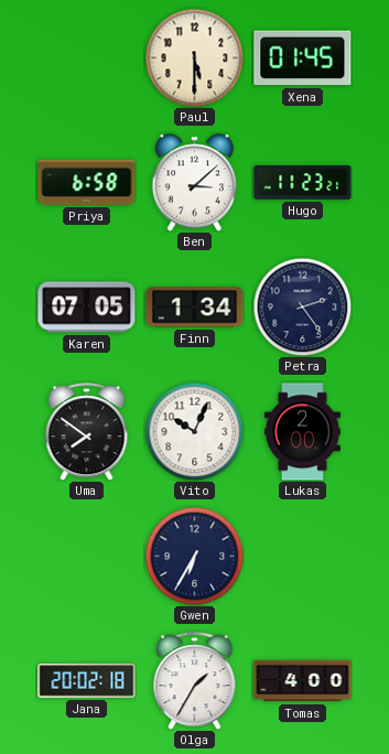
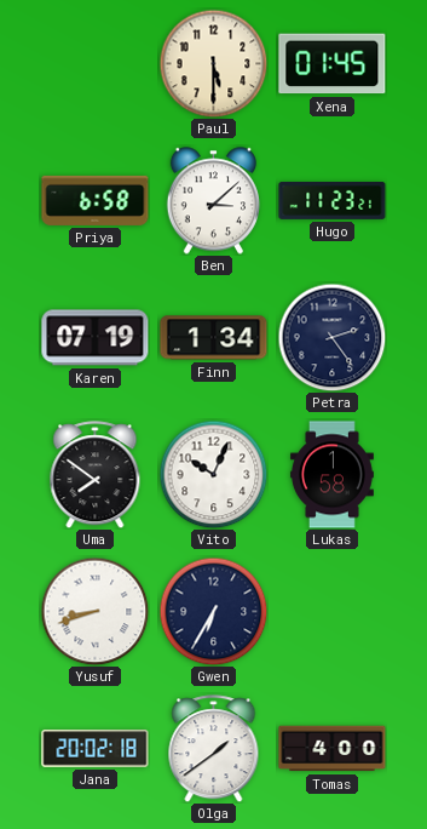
Karen: 07:05 -> 07:19
Lukas: 2:00 -> 1:58
Yusuf: none -> 8:42
Olga: 1:35 -> 1:39
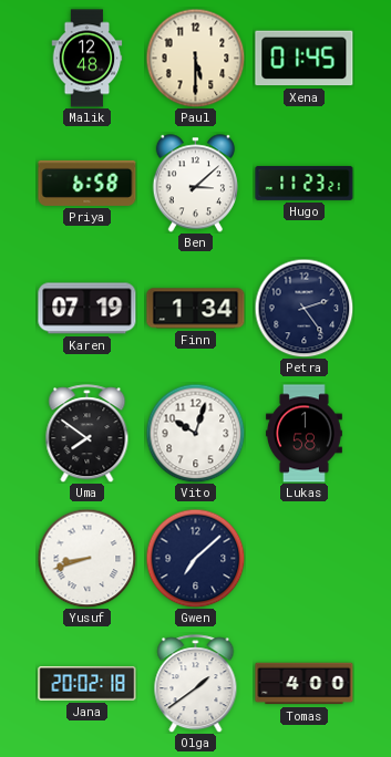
Malik: none -> 12:48
Vito: 10:04 -> 10:03
Gwen: 6:35 -> 7:08
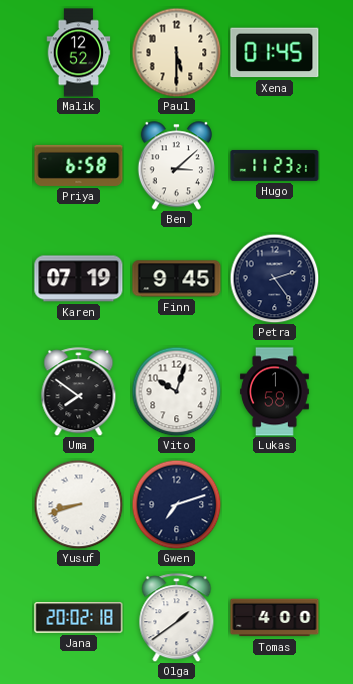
Malik: 12:48 -> 12:52
Finn: 1:34 -> 9:45
Gwen: 7:08 -> 7:12
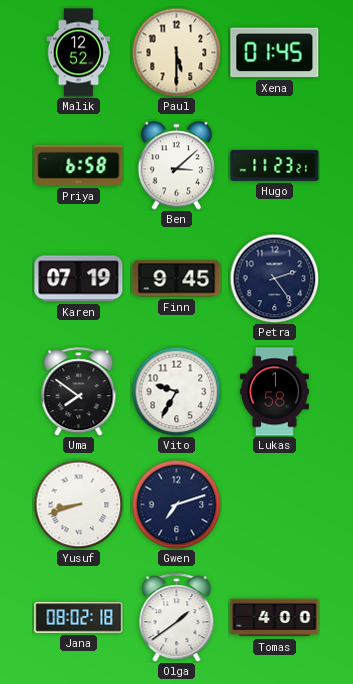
Vito: 10:03 -> 9:35
Jana: 20:02 -> 08:02
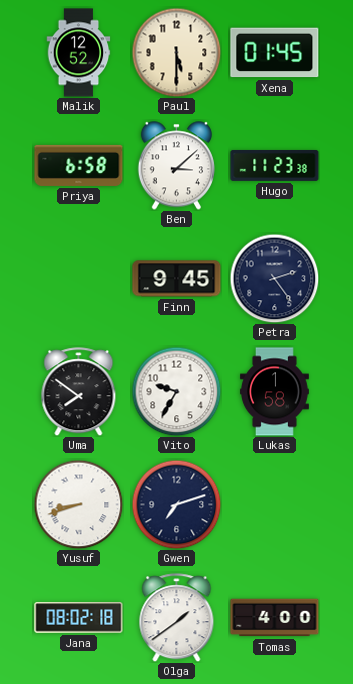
Hugo: 11:23:21 -> 11:23:38
Karen: 07:19 -> none
